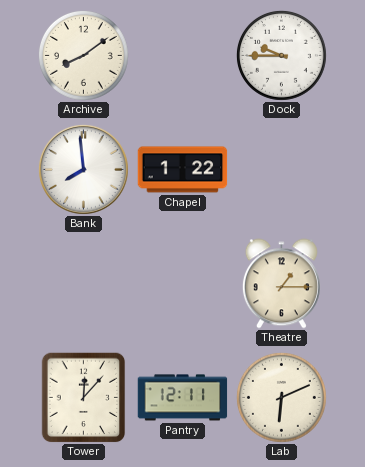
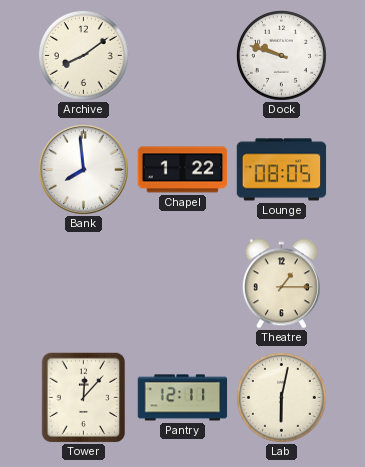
Dock: 9:45 -> 9:48
Lounge: none -> 08:05
Lab: 6:11 -> 6:02
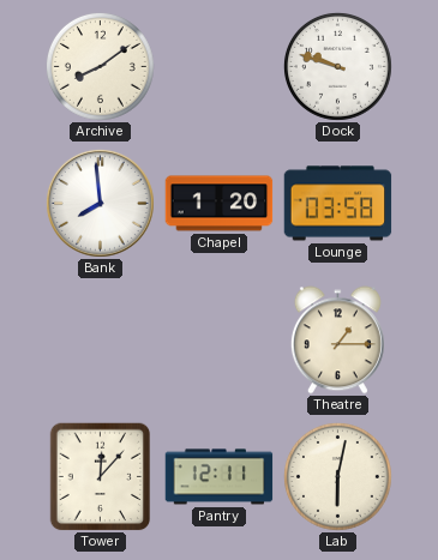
Chapel: 1:22 -> 1:20
Lounge: 08:05 -> 03:58
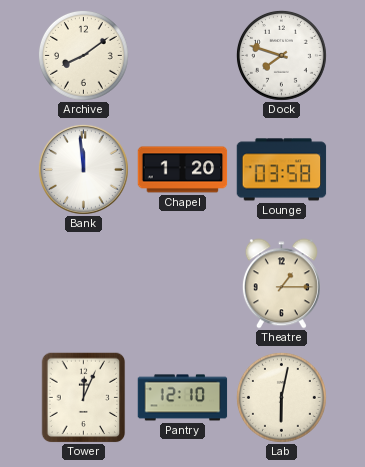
Dock: 9:48 -> 7:48
Bank: 7:59 -> 11:59
Tower: 12:07 -> 12:04
Pantry: 12:11 -> 12:10
